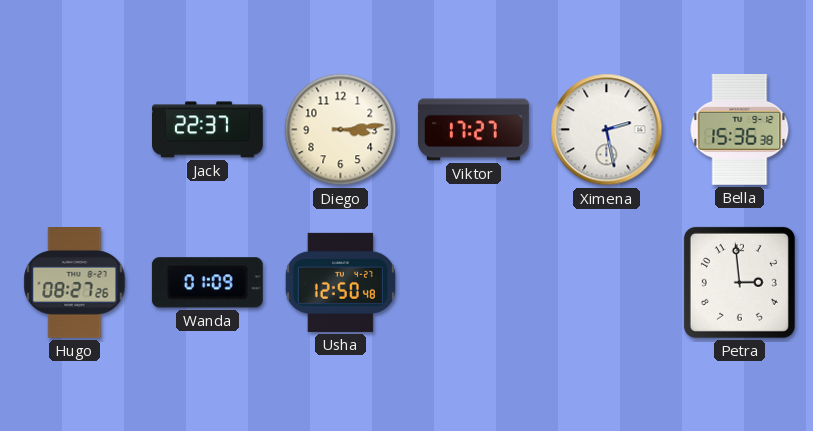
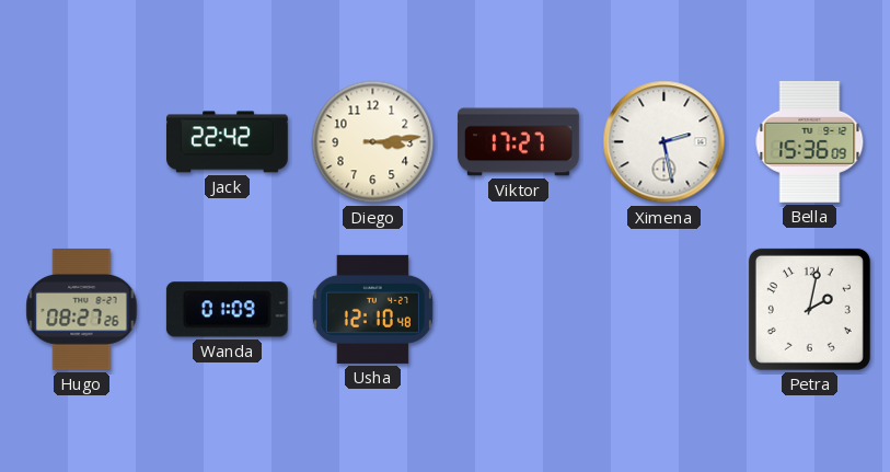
Jack: 22:37 -> 22:42
Bella: 15:36:38 -> 15:36:09
Usha: 12:50 -> 12:10
Petra: 2:59 -> 2:02
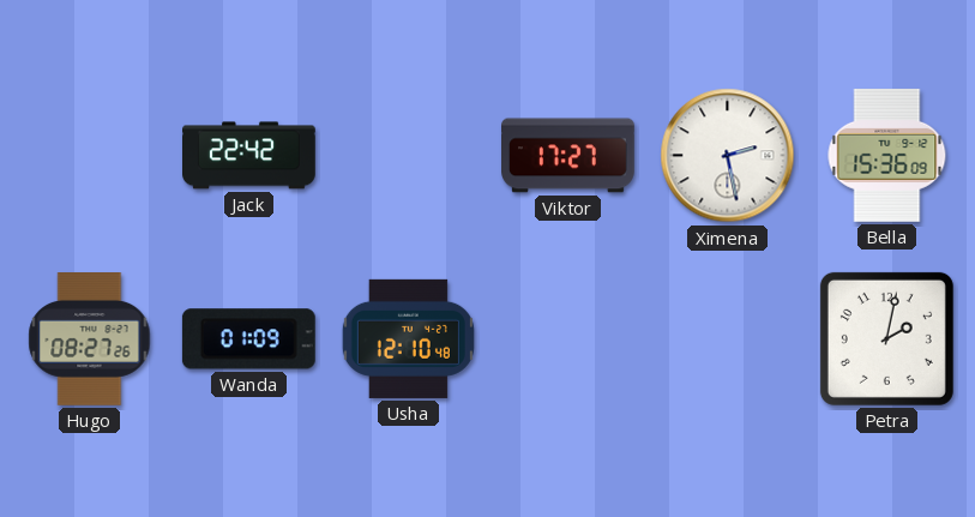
Diego: 3:14 -> none
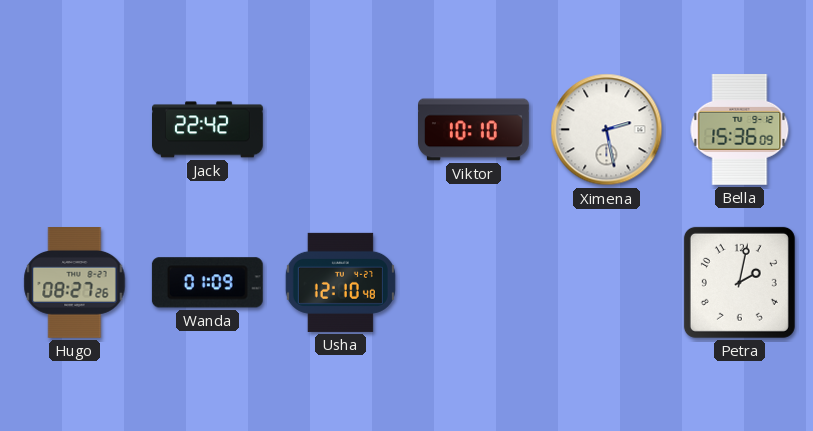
Viktor: 17:27 -> 10:10
